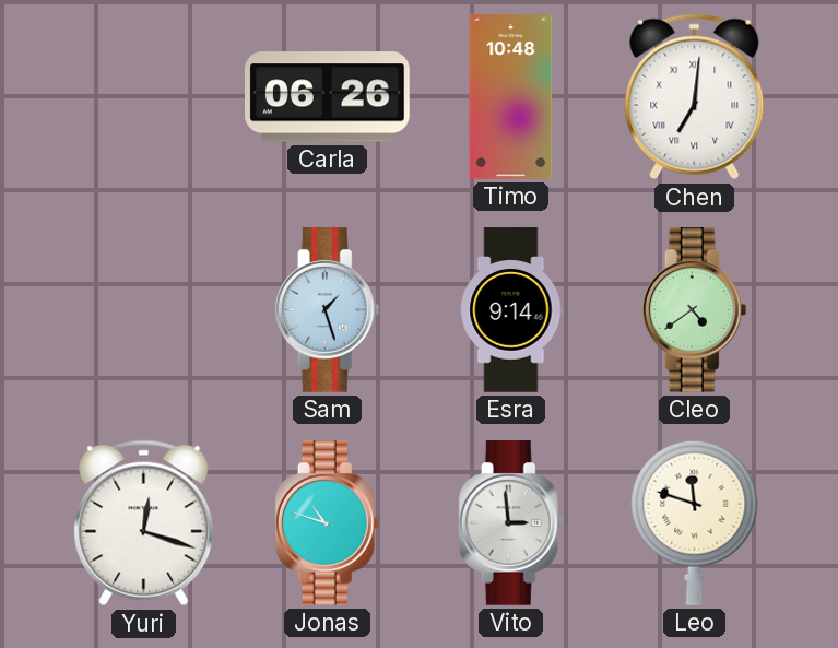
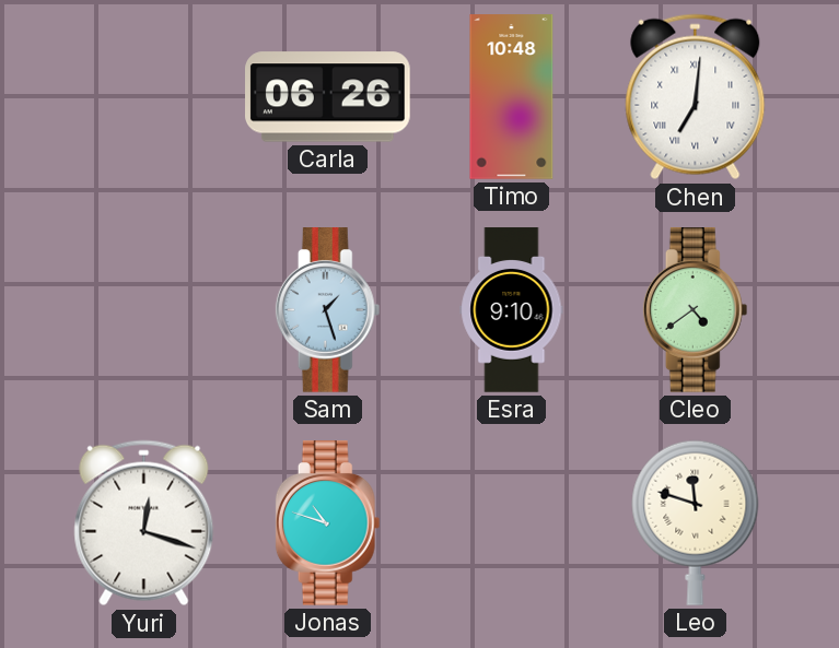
Esra: 9:14 -> 9:10
Vito: 2:59 -> none
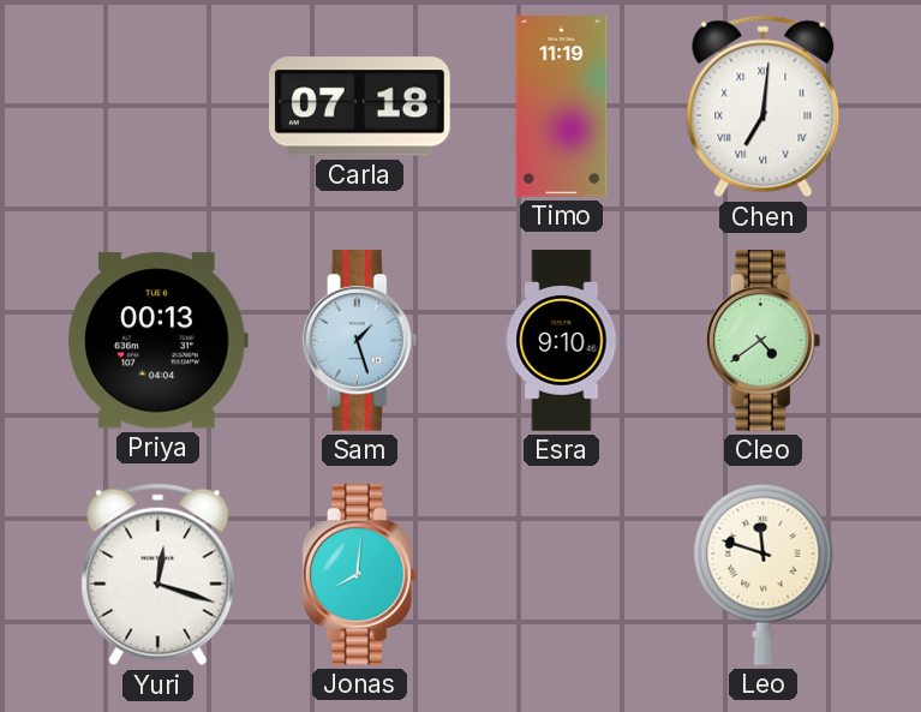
Carla: 06:26 -> 07:18
Timo: 10:48 -> 11:19
Priya: none -> 00:13
Jonas: 10:48 -> 8:01
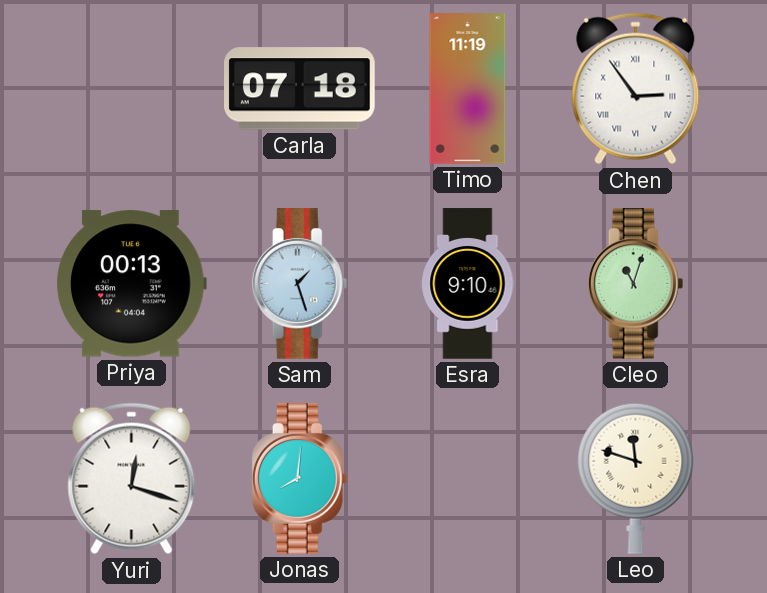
Chen: 7:01 -> 2:54
Cleo: 4:39 -> 11:03
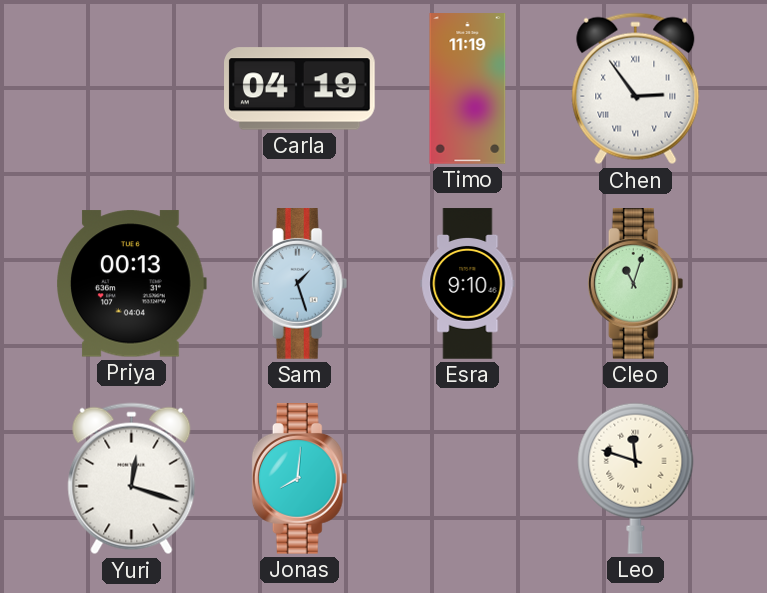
Carla: 07:18 -> 04:19
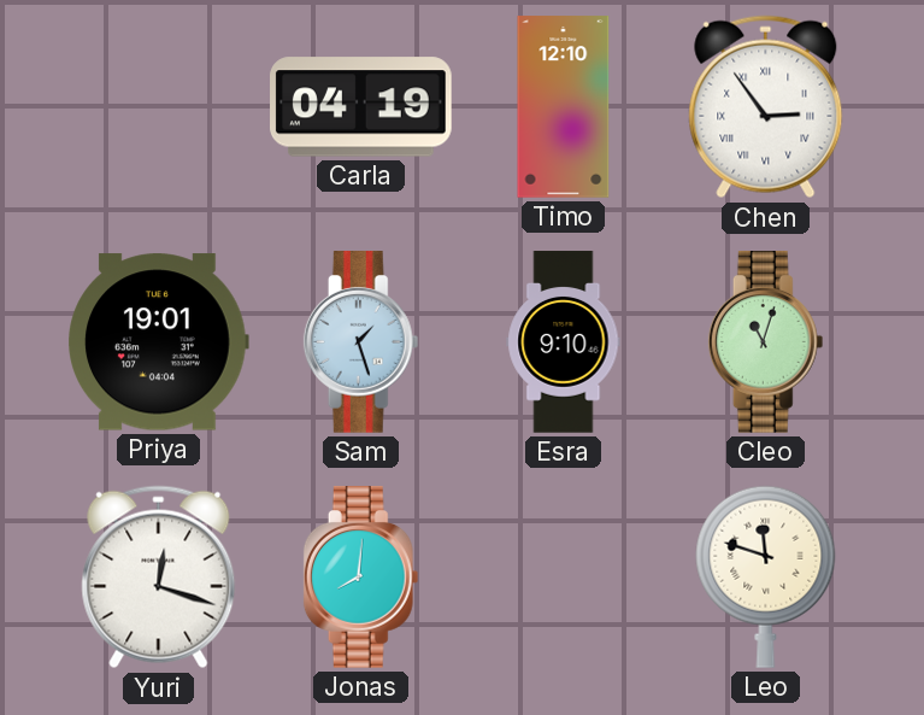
Timo: 11:19 -> 12:10
Priya: 00:13 -> 19:01
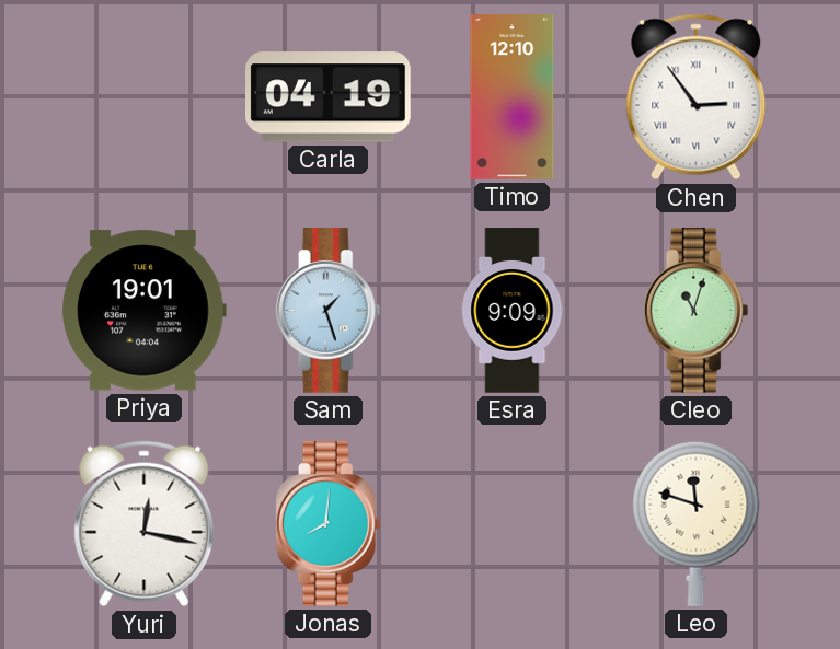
Esra: 9:10 -> 9:09
Yuri: 12:18 -> 12:17
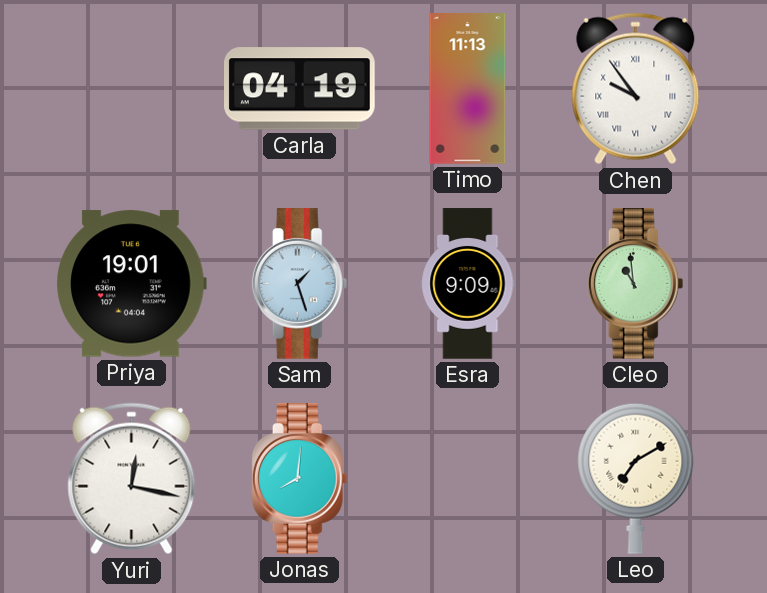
Timo: 12:10 -> 11:13
Chen: 2:54 -> 9:54
Cleo: 11:03 -> 10:59
Leo: 11:48 -> 7:10
